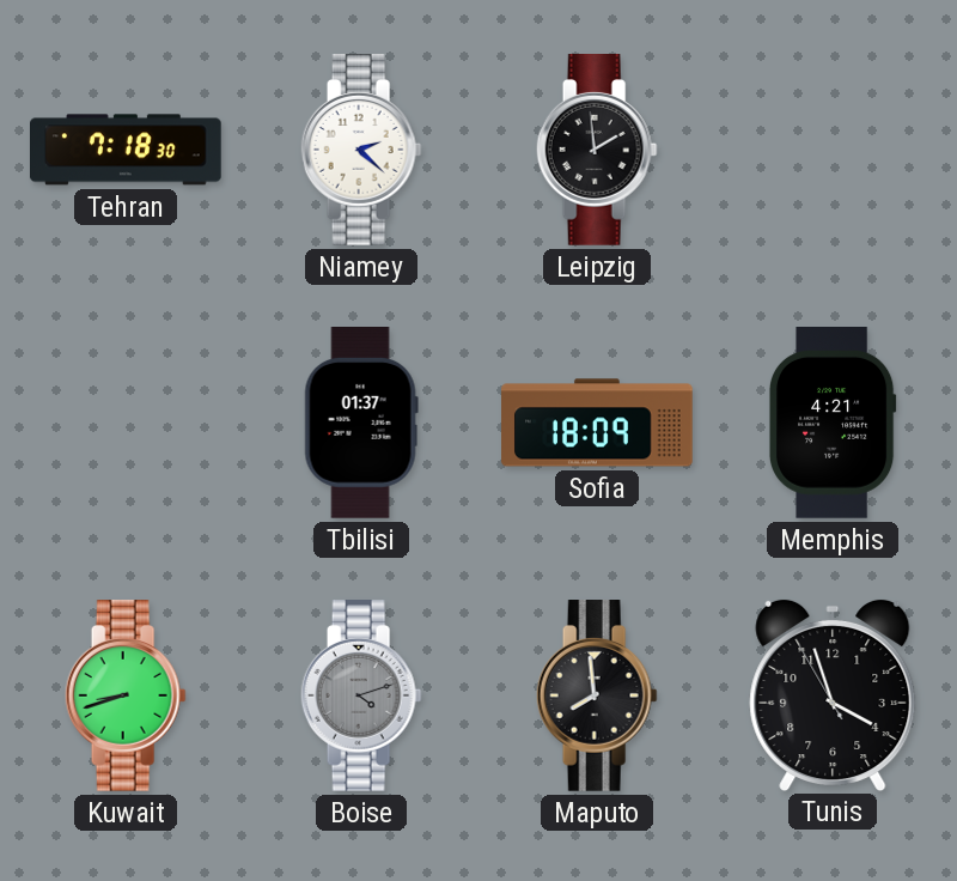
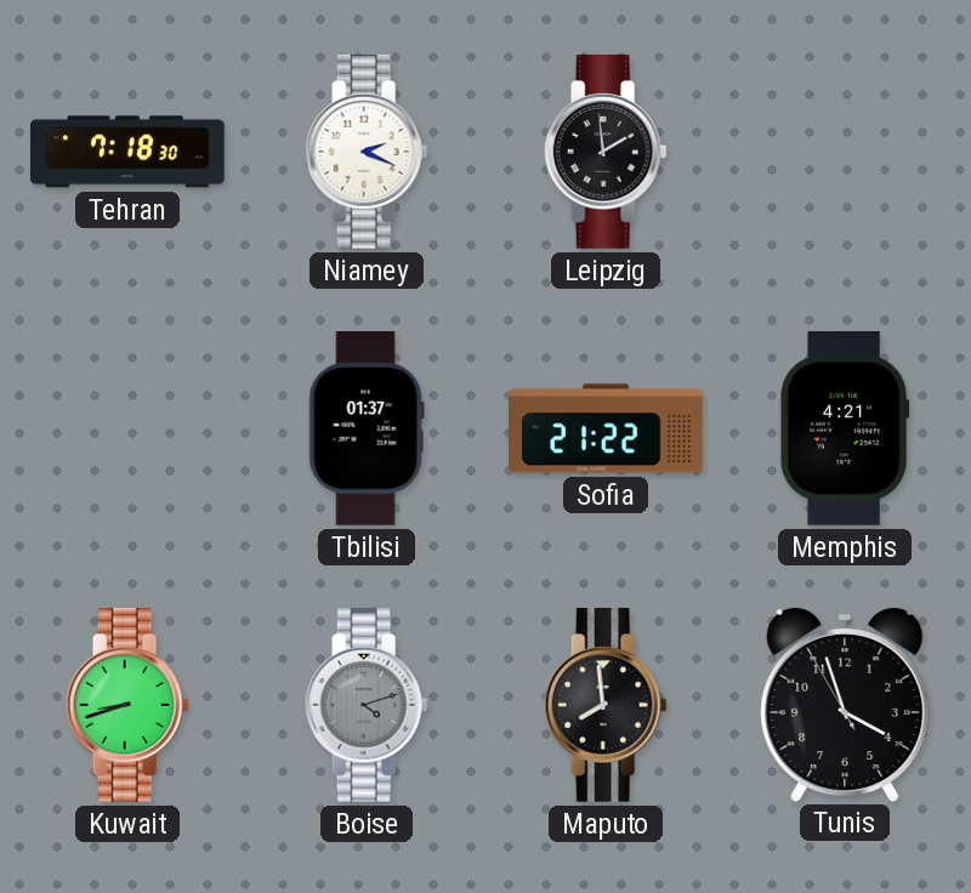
Niamey: 2:22 -> 2:19
Sofia: 18:09 -> 21:22
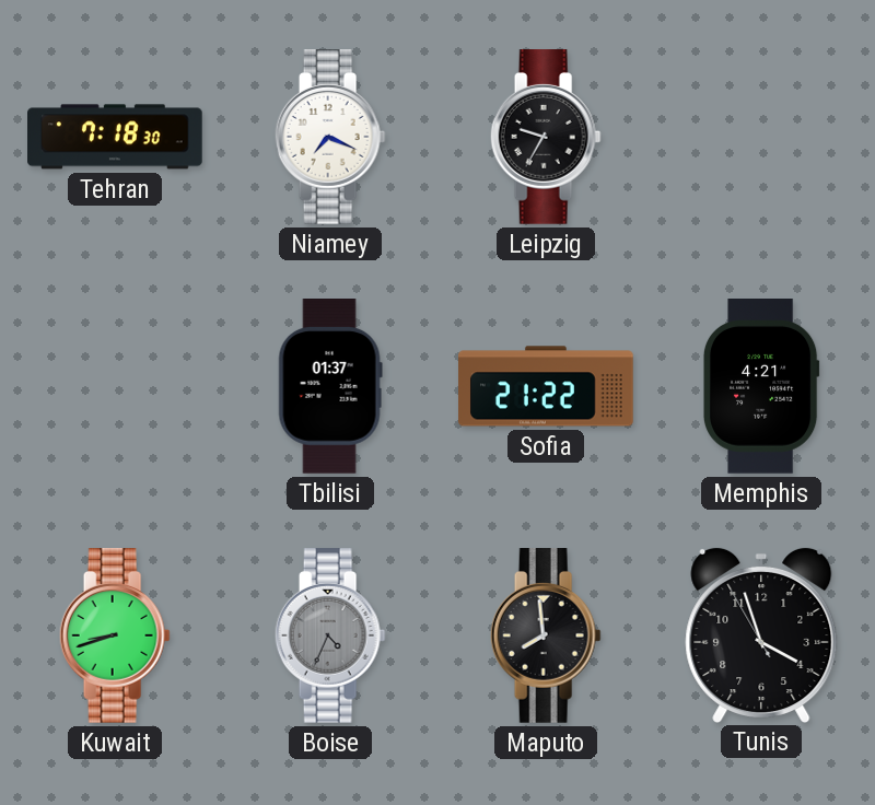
Niamey: 2:19 -> 7:19
Leipzig: 1:59 -> 9:35
Boise: 4:12 -> 4:34
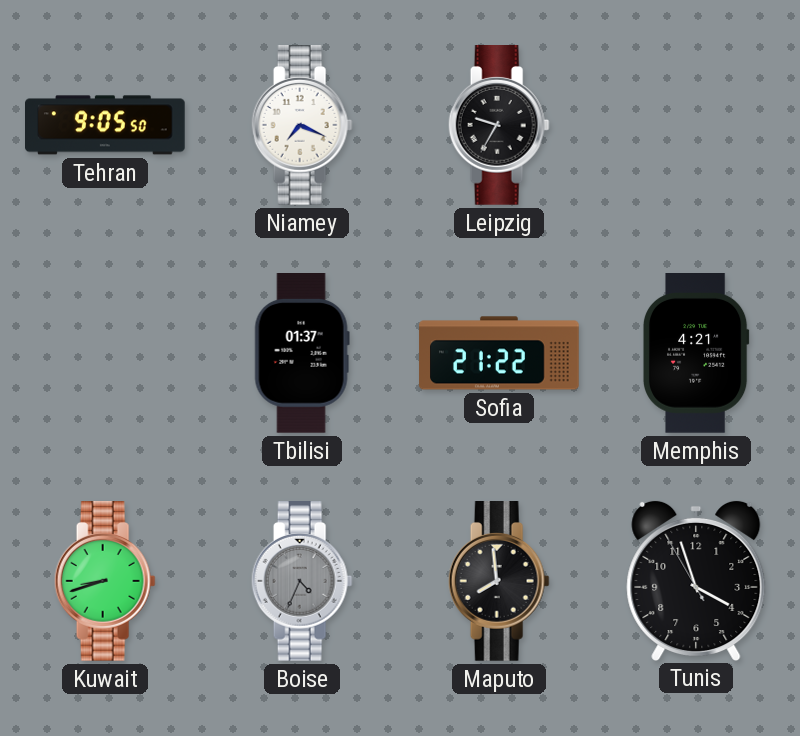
Tehran: 7:18 -> 9:05
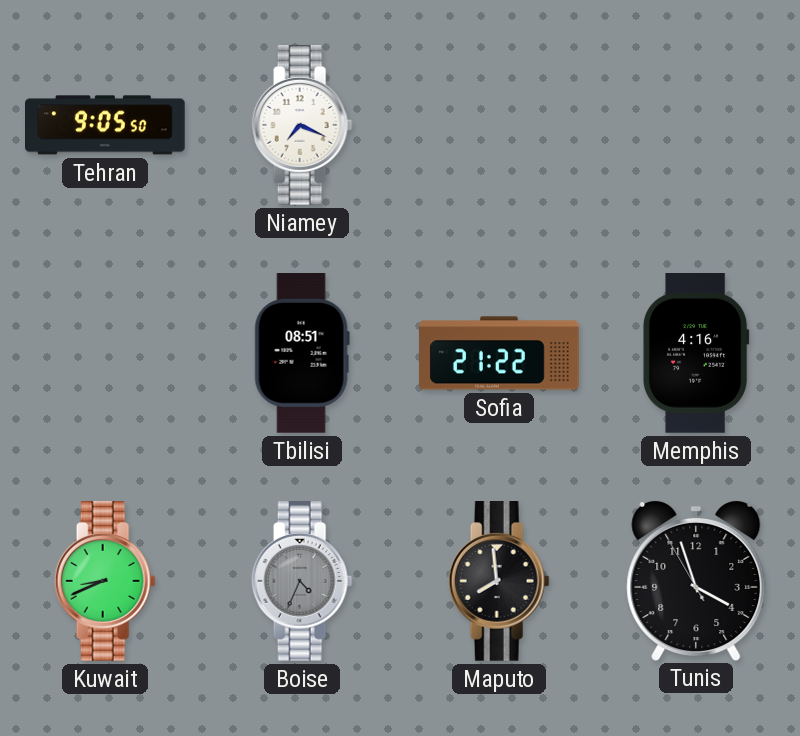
Leipzig: 9:35 -> none
Tbilisi: 01:37 -> 08:51
Memphis: 4:21 -> 4:16
Kuwait: 8:42 -> 8:41
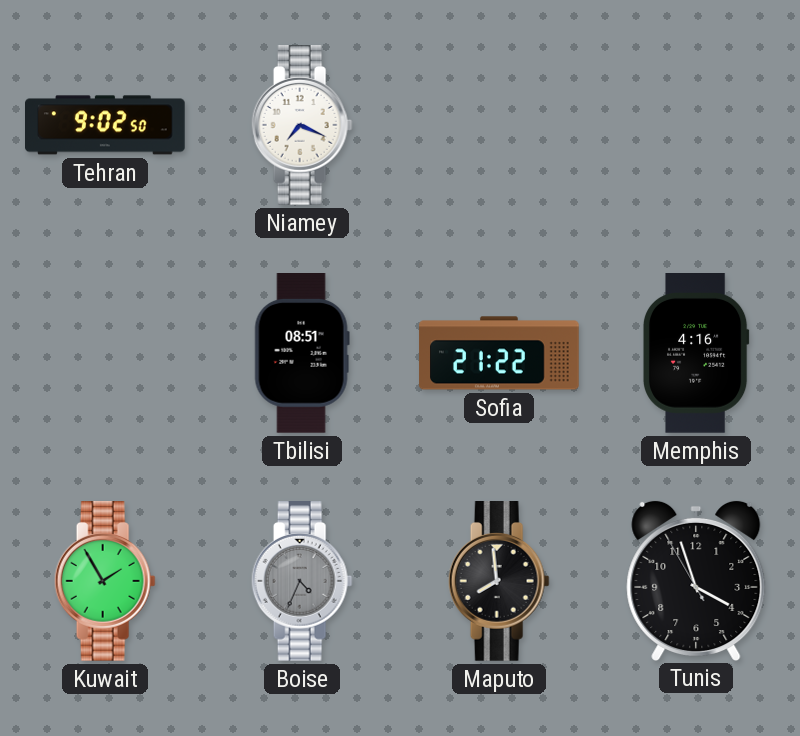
Tehran: 9:05 -> 9:02
Kuwait: 8:41 -> 1:55
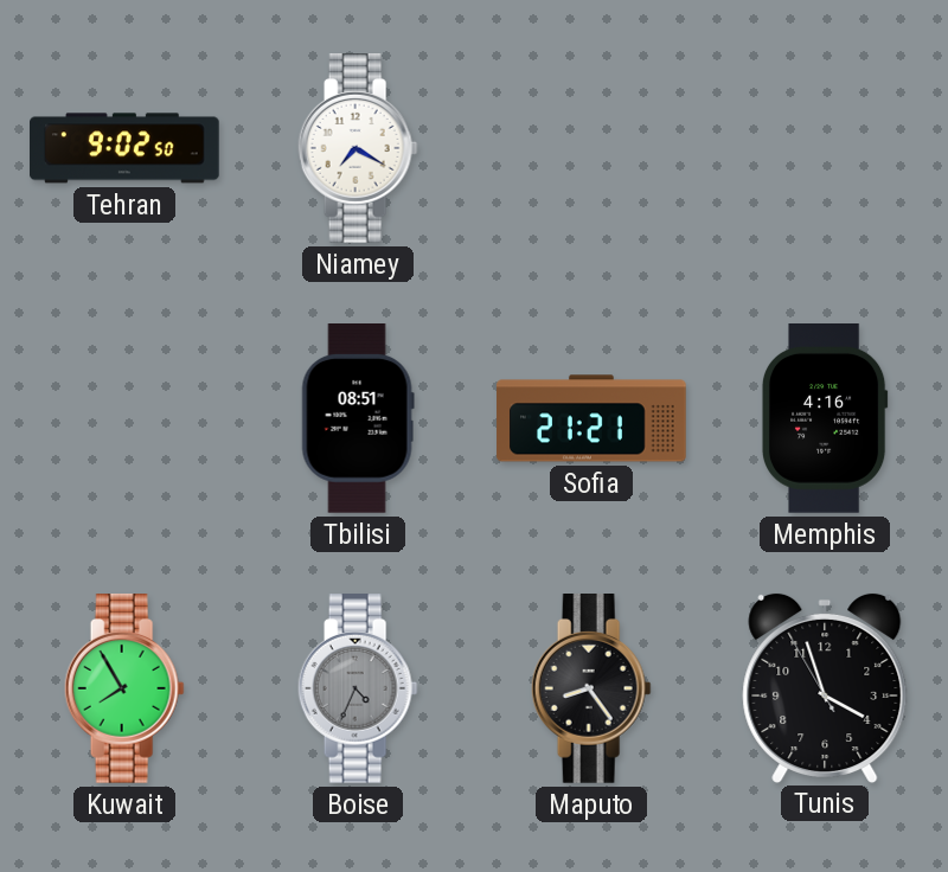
Niamey: 7:19 -> 7:20
Sofia: 21:22 -> 21:21
Kuwait: 1:55 -> 7:55
Maputo: 7:59 -> 8:24
